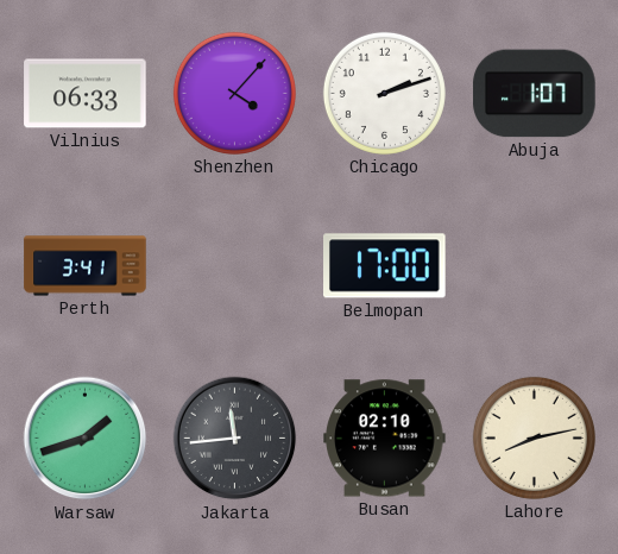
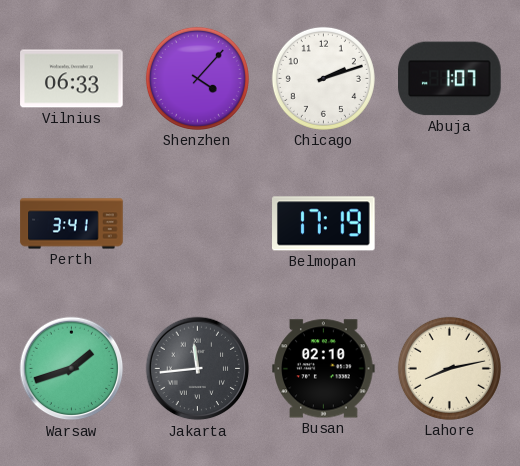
Belmopan: 17:00 -> 17:19
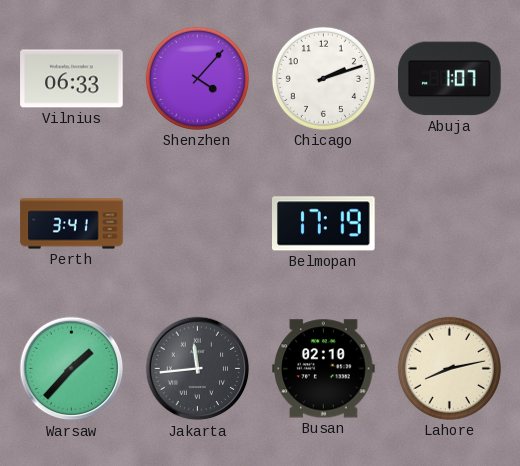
Warsaw: 1:42 -> 1:37
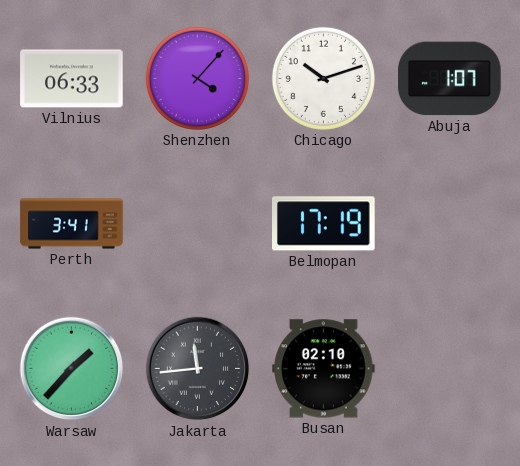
Chicago: 2:12 -> 10:12
Lahore: 8:13 -> none
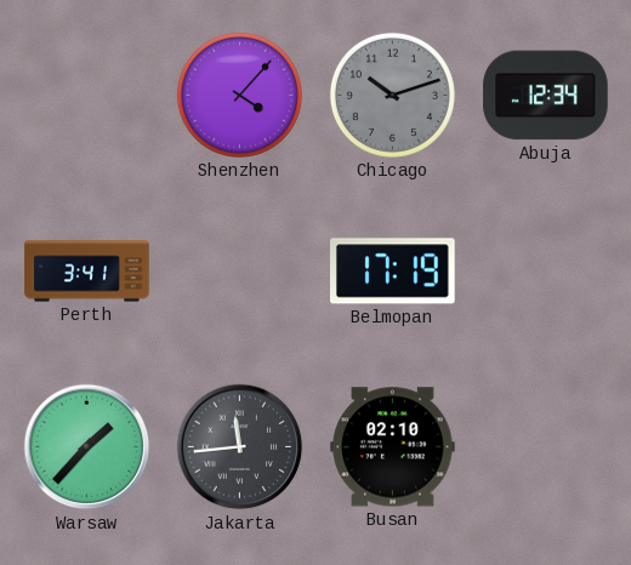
Vilnius: 06:33 -> none
Chicago dial: white -> grey
Abuja: 1:07 -> 12:34
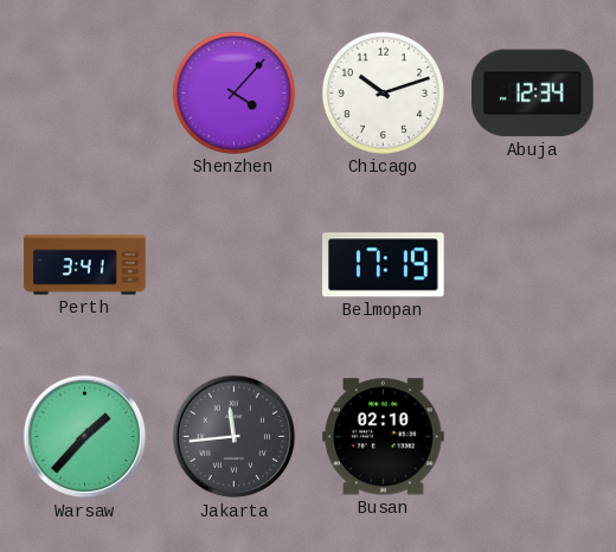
Chicago dial: grey -> white
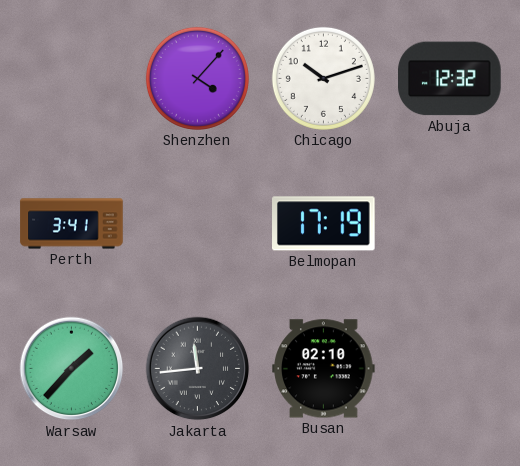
Abuja: 12:34 -> 12:32
